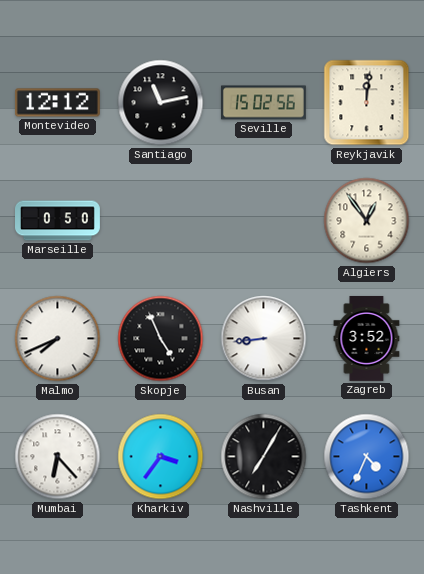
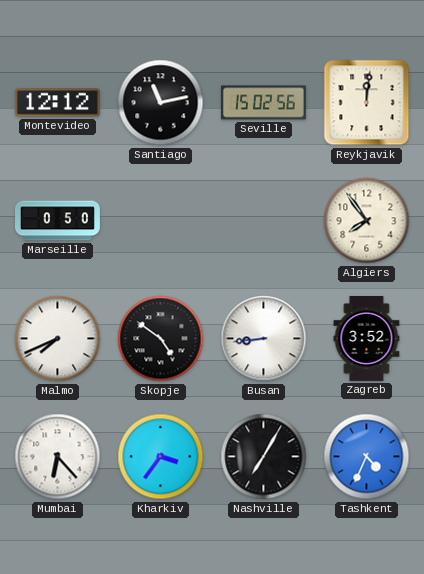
Algiers: 12:54 -> 7:54
Skopje: 4:56 -> 4:51
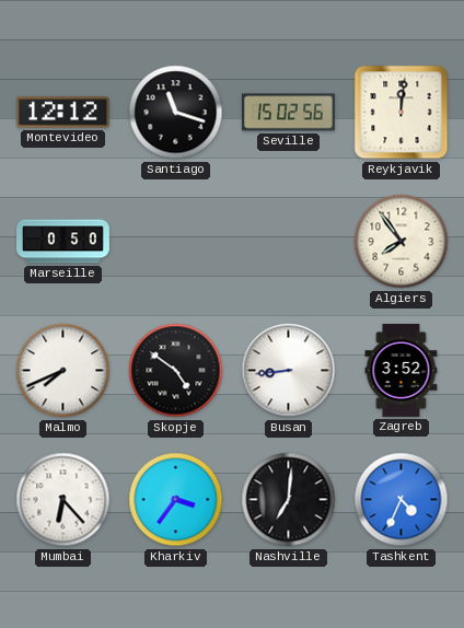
Santiago: 11:13 -> 11:18
Nashville: 7:05 -> 7:01
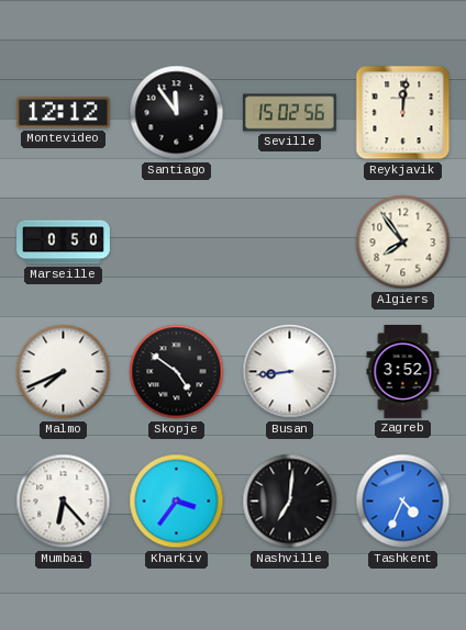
Santiago: 11:18 -> 11:54
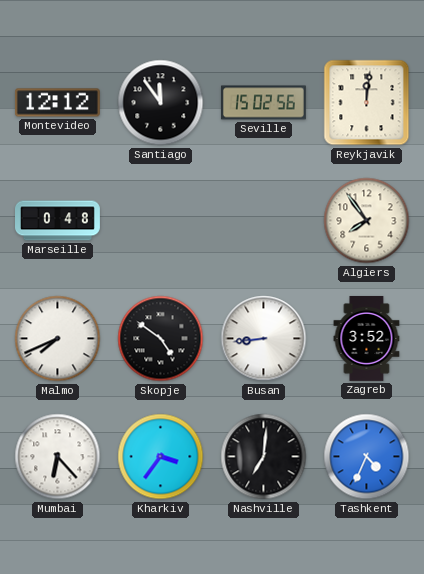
Marseille: 0:50 -> 0:48
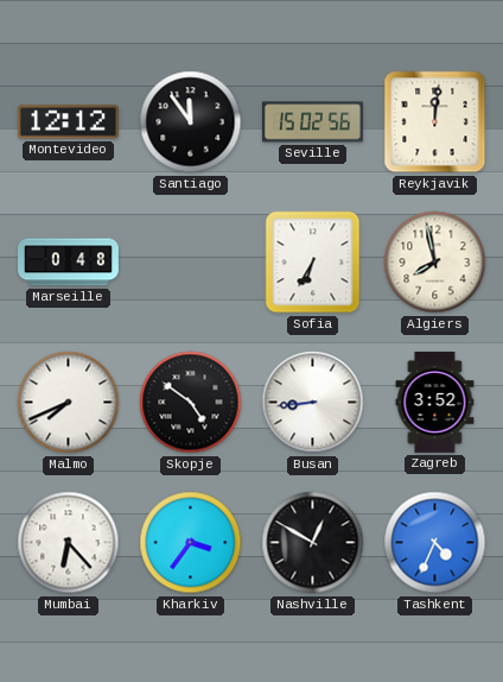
Sofia: none -> 6:35
Algiers: 7:54 -> 7:58
Nashville: 7:01 -> 12:50
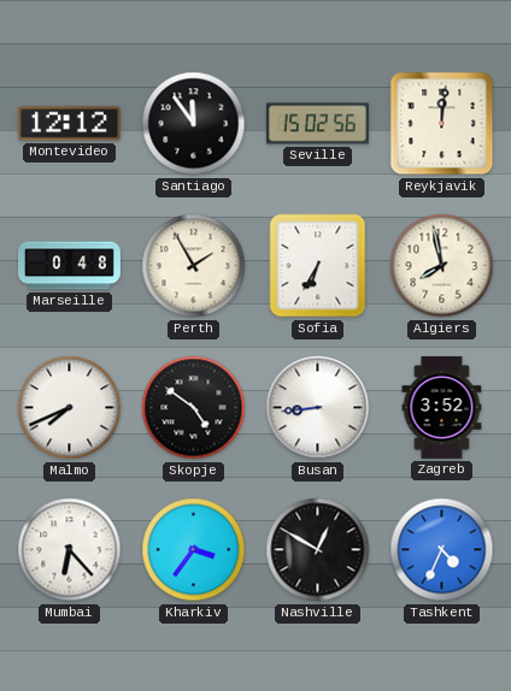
Perth: none -> 1:55
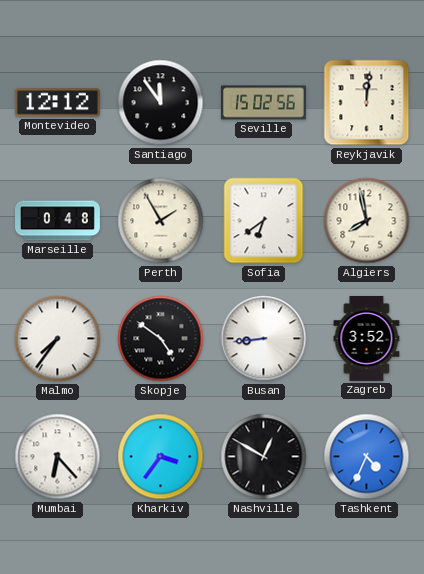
Sofia: 6:35 -> 6:39
Malmo: 7:41 -> 7:36
